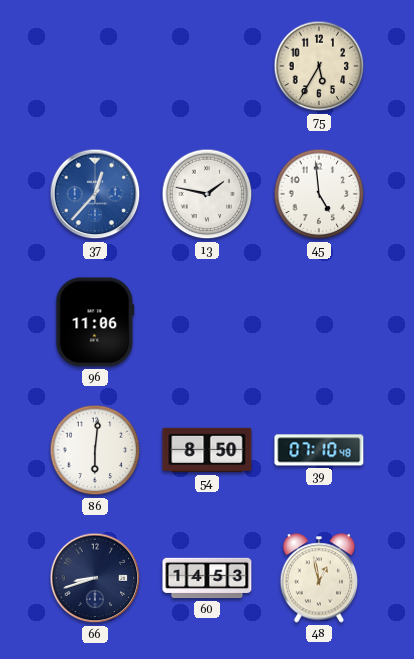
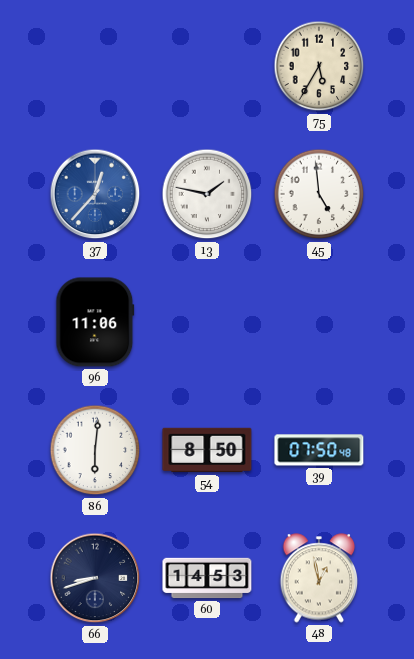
39: 07:10 -> 07:50
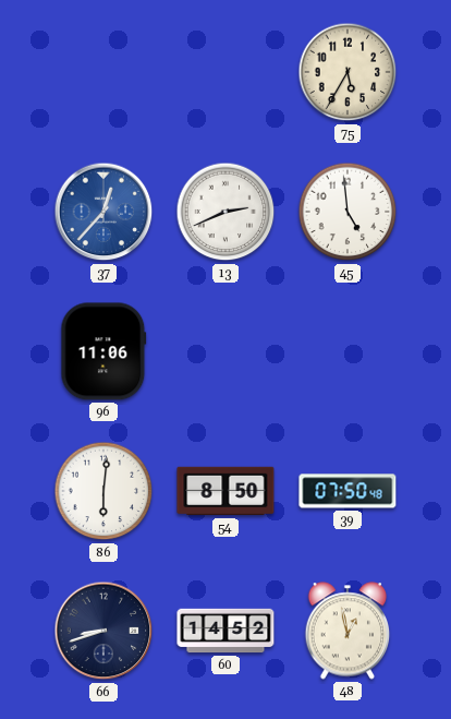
13: 1:47 -> 2:41
60: 14:53 -> 14:52
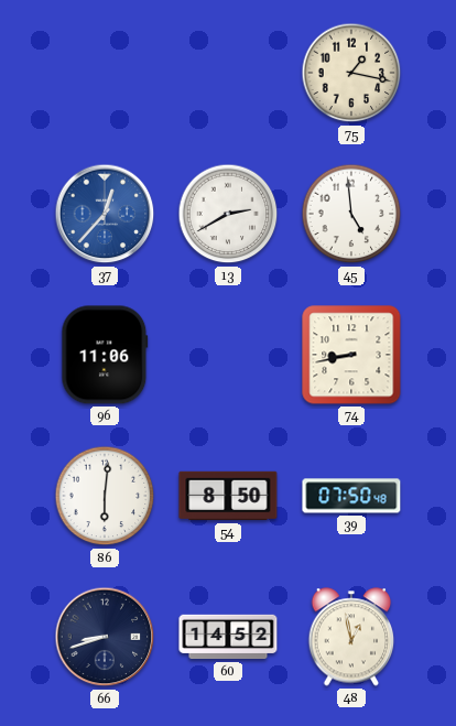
75: 5:35 -> 1:17
13: 2:41 -> 2:40
74: none -> 8:43
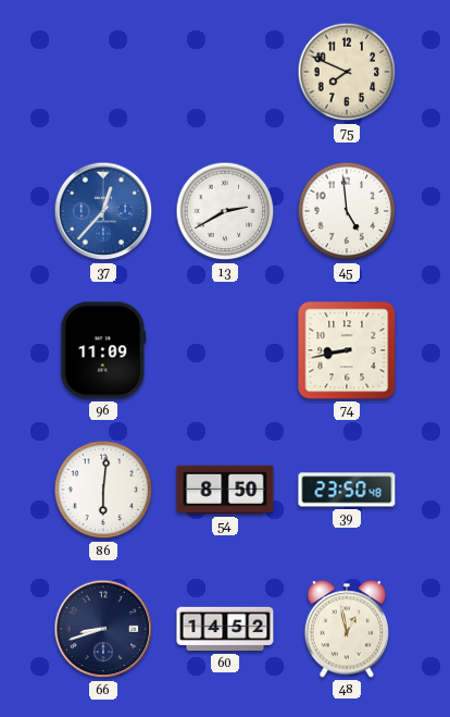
75: 1:17 -> 7:49
96: 11:06 -> 11:09
39: 07:50 -> 23:50
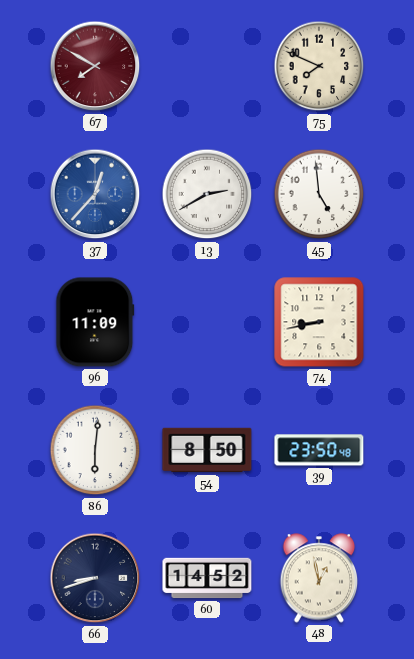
67: none -> 7:50
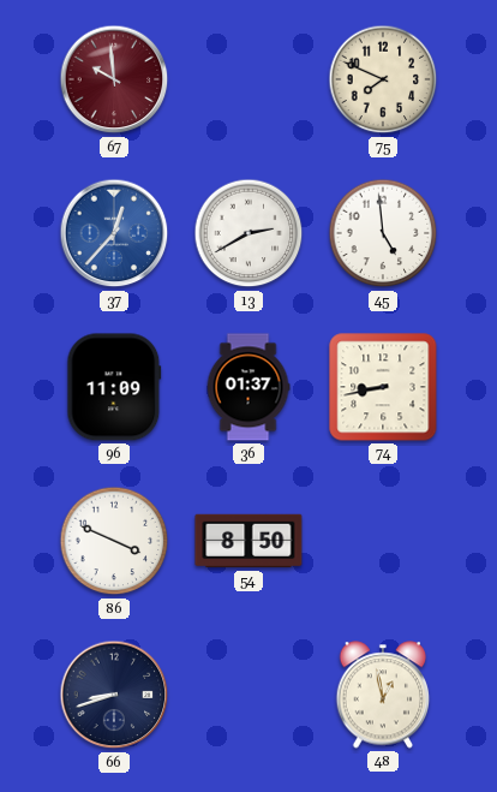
67: 7:50 -> 9:59
36: none -> 01:37
86: 6:01 -> 3:49
39: 23:50 -> none
60: 14:52 -> none
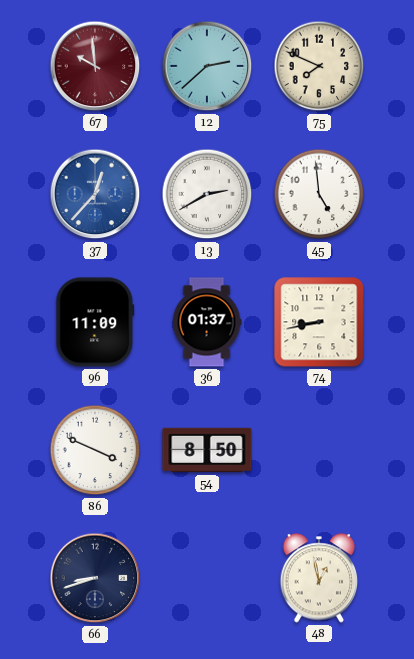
12: none -> 2:38
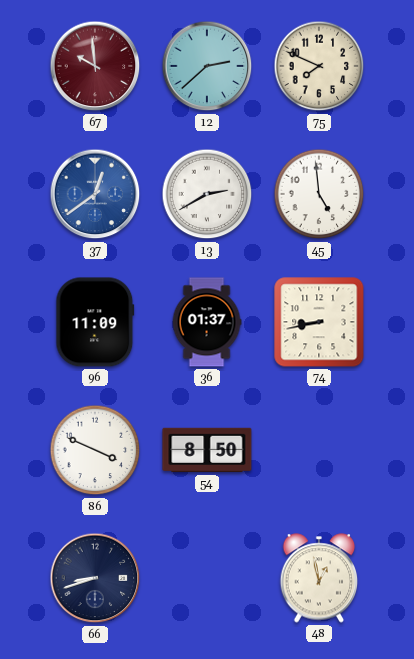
37: 12:37 -> 12:39
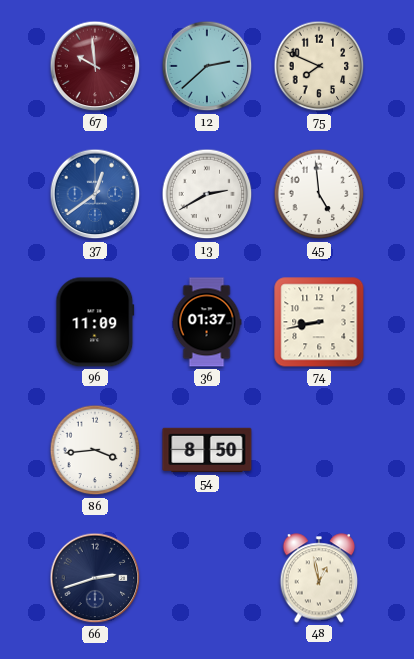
86: 3:49 -> 3:44
66: 8:42 -> 2:42
